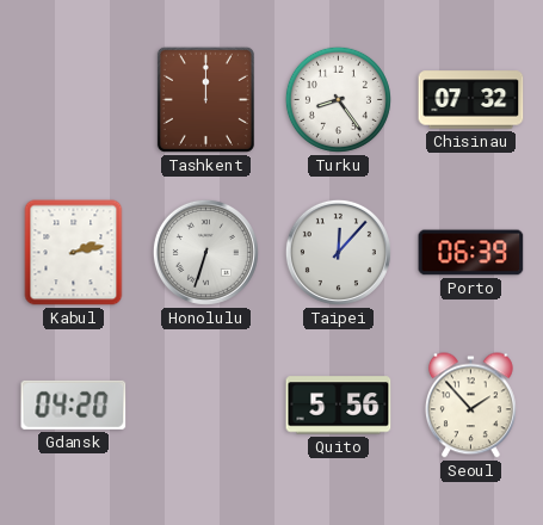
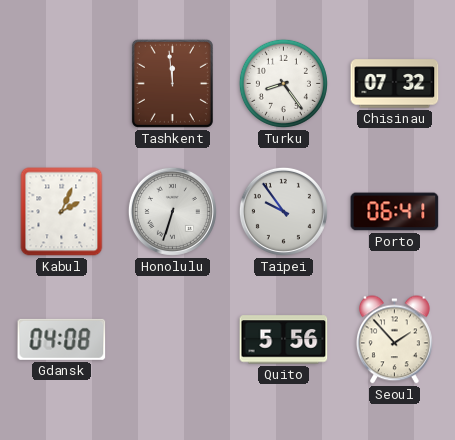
Tashkent: 12:00 -> 11:59
Kabul: 2:13 -> 2:04
Taipei: 12:07 -> 9:54
Porto: 06:39 -> 06:41
Gdansk: 04:20 -> 04:08
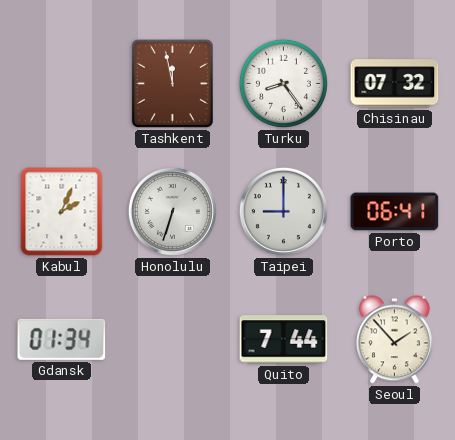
Tashkent: 11:59 -> 11:58
Taipei: 9:54 -> 9:00
Gdansk: 04:08 -> 01:34
Quito: 5:56 -> 7:44
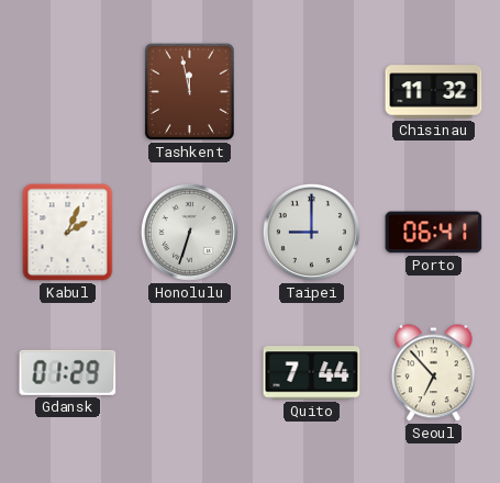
Turku: 8:24 -> none
Chisinau: 07:32 -> 11:32
Gdansk: 01:34 -> 01:29
Seoul: 1:53 -> 6:53
